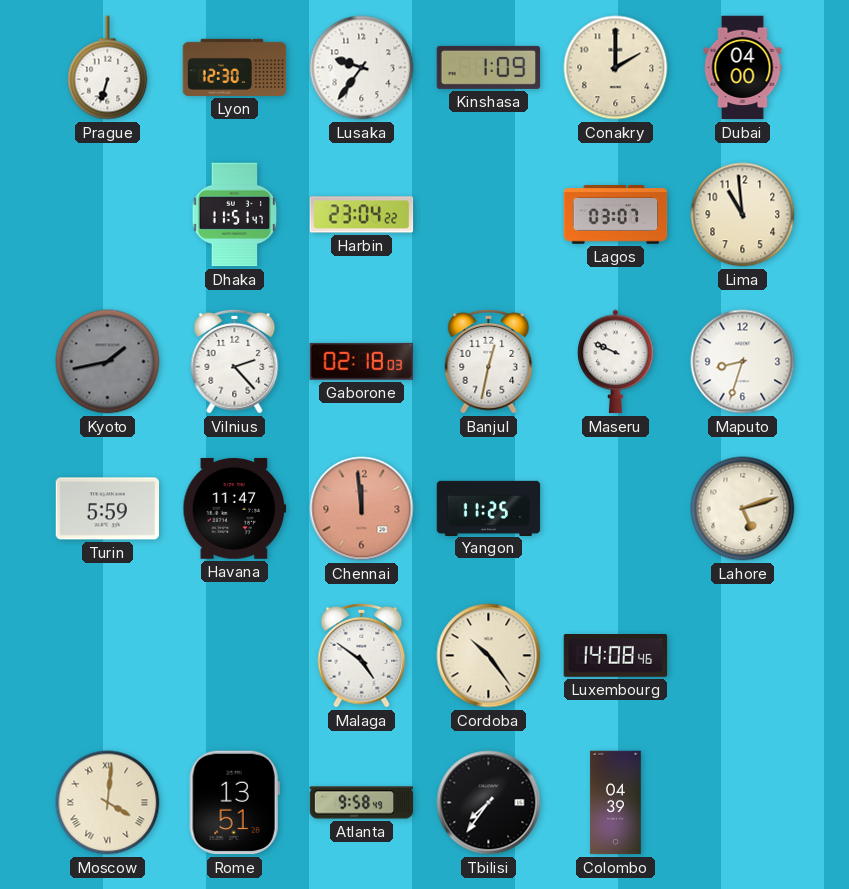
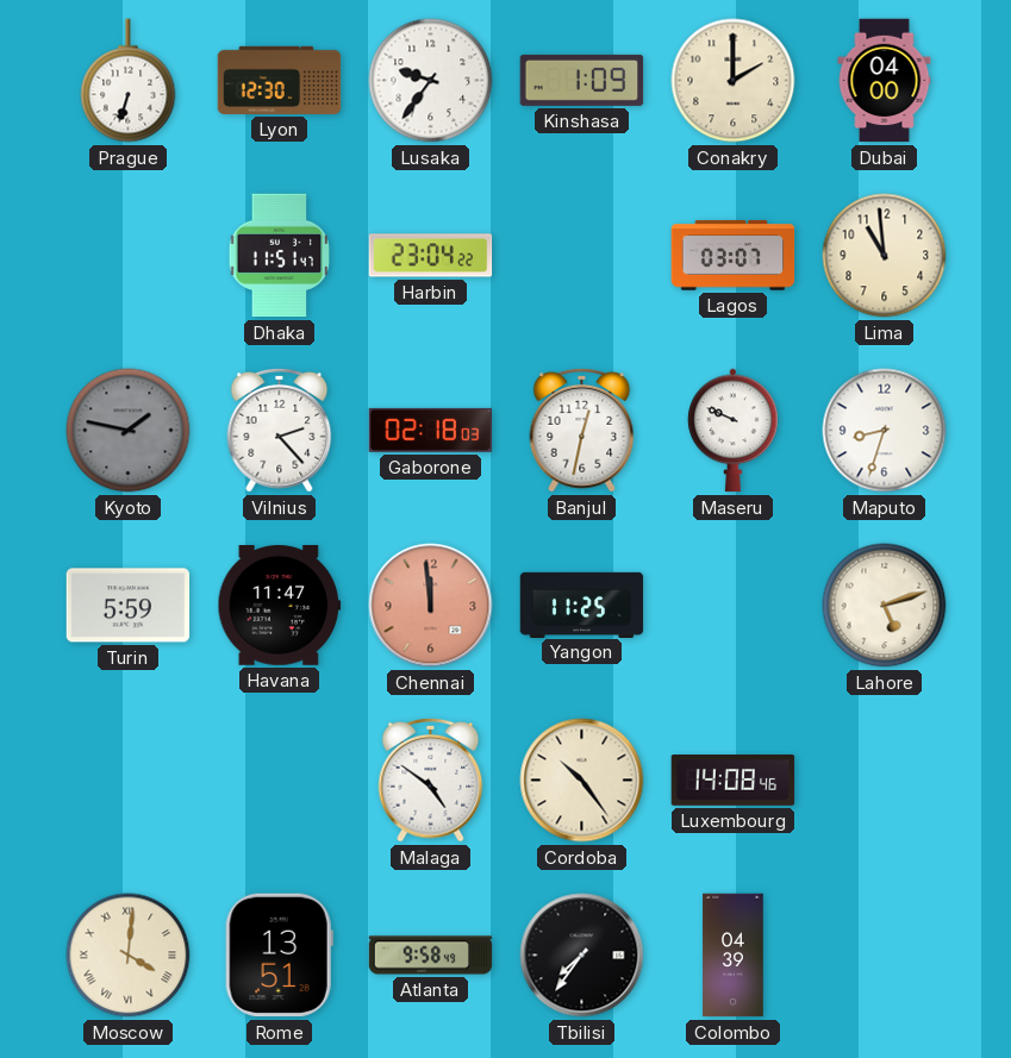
Kyoto: 1:43 -> 1:47
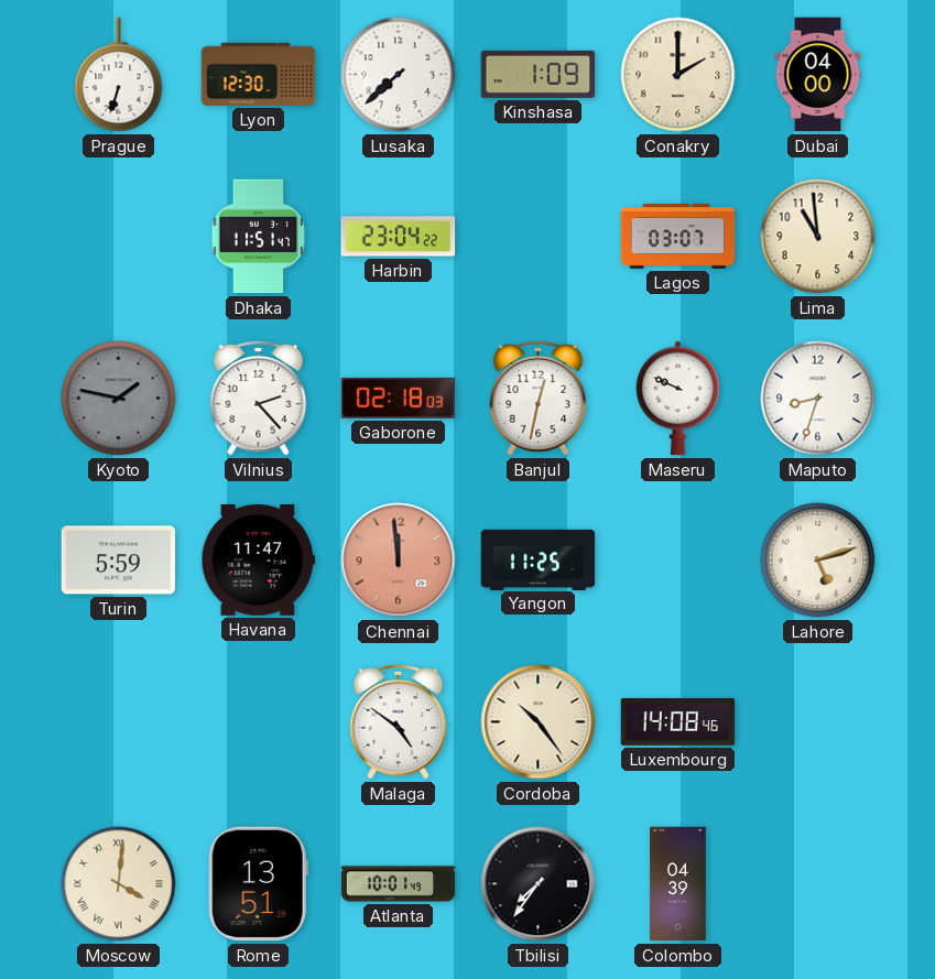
Lusaka: 9:36 -> 7:38
Atlanta: 9:58 -> 10:01
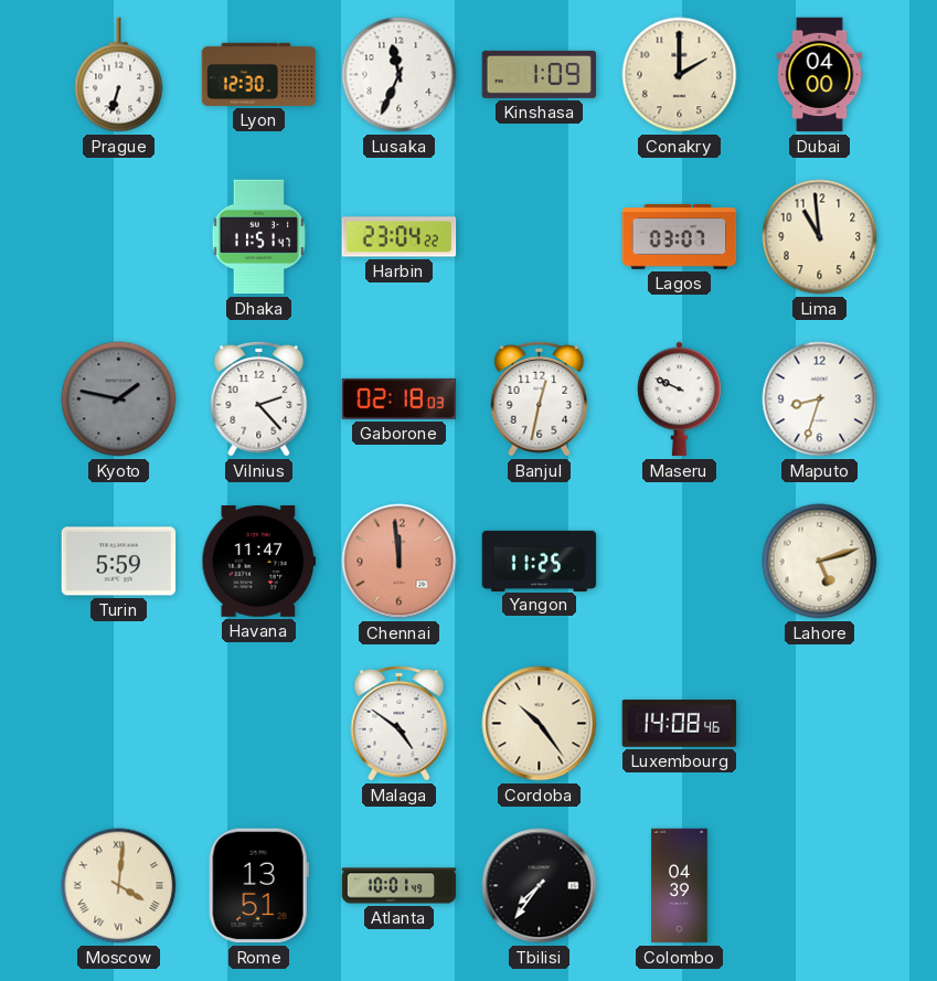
Lusaka: 7:38 -> 11:34
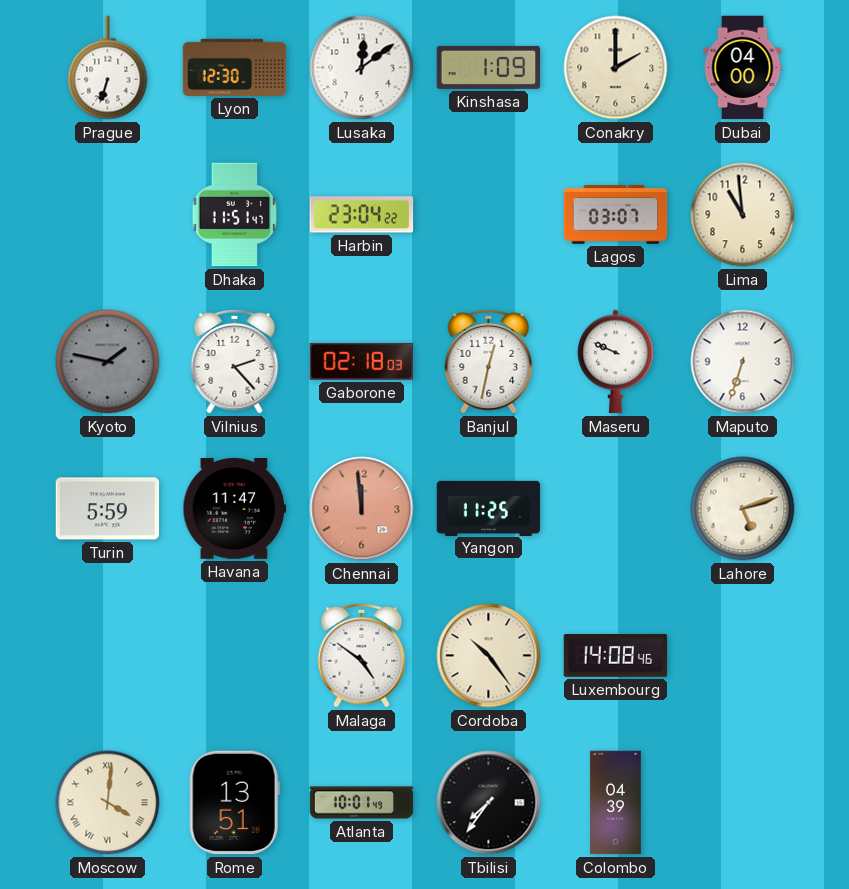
Lusaka: 11:34 -> 12:09
Maputo: 8:33 -> 6:33
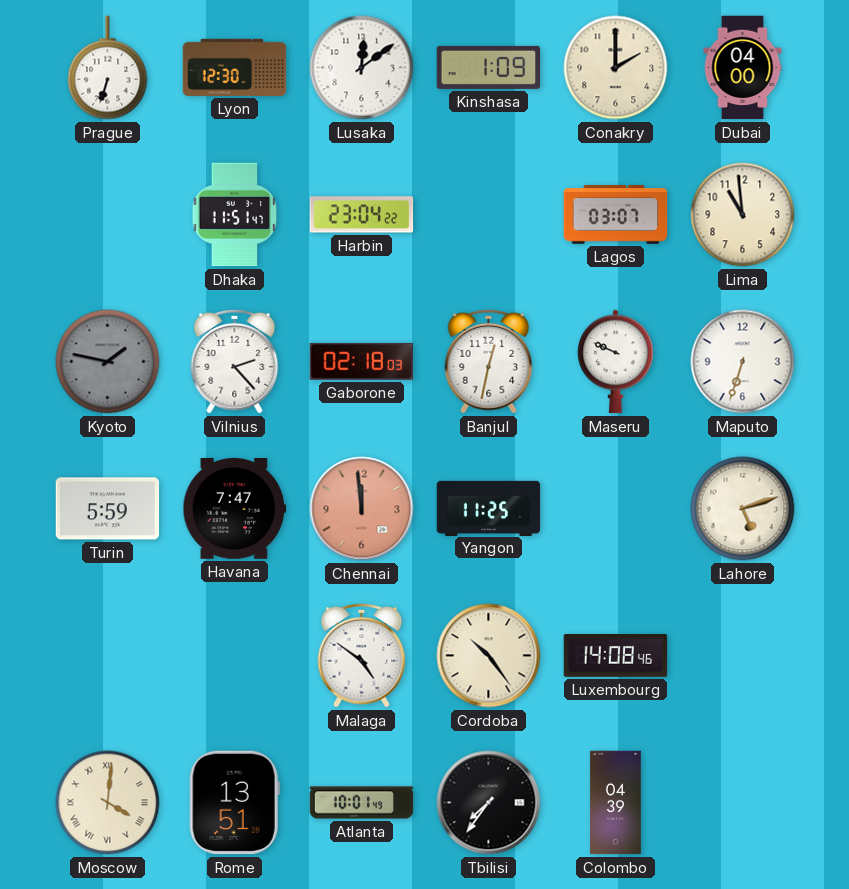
Havana: 11:47 -> 7:47
